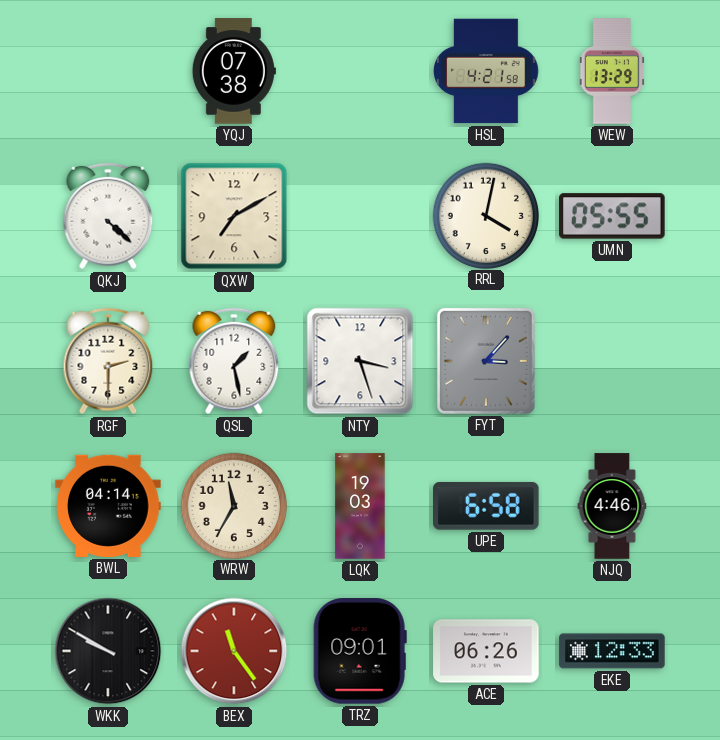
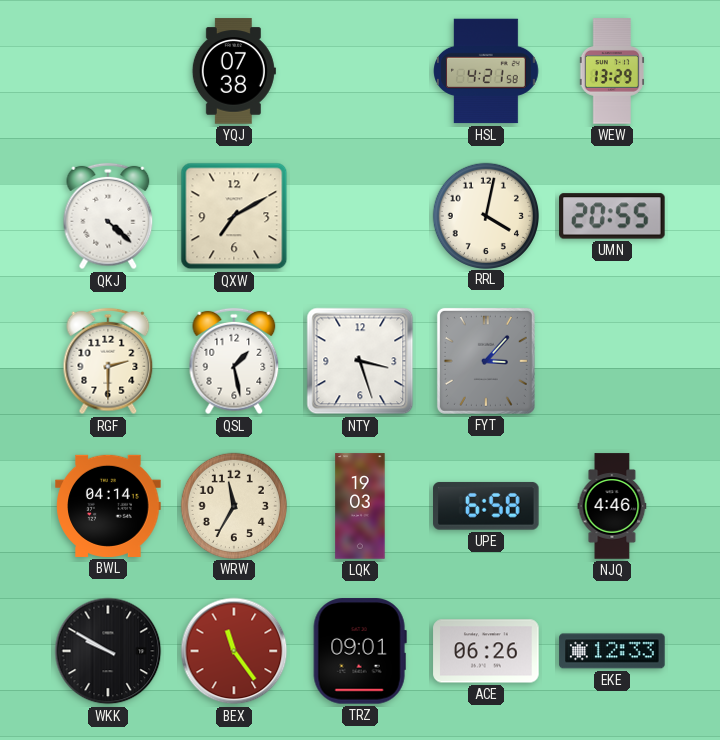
UMN: 05:55 -> 20:55
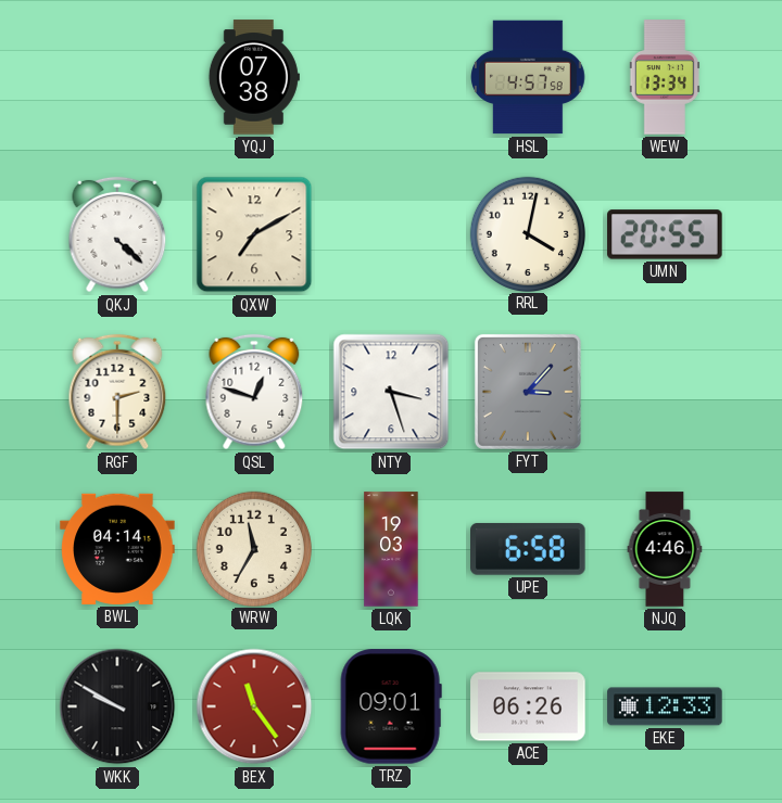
HSL: 4:21 -> 4:57
WEW: 13:29 -> 13:34
QSL: 1:28 -> 12:48
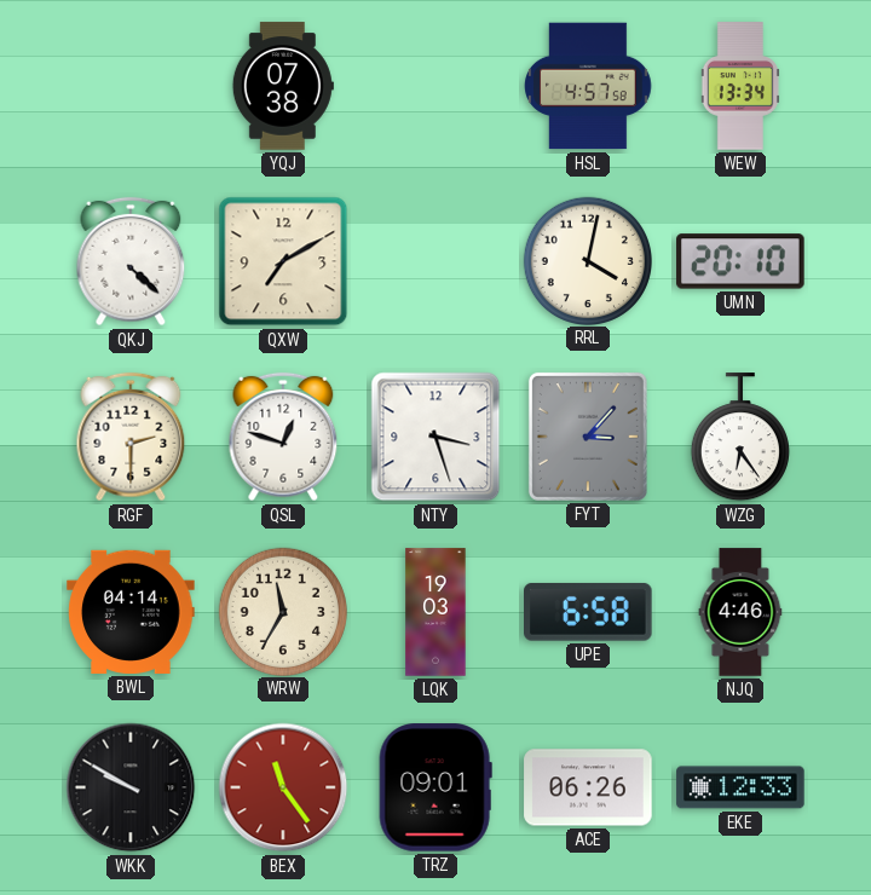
UMN: 20:55 -> 20:10
WZG: none -> 6:24
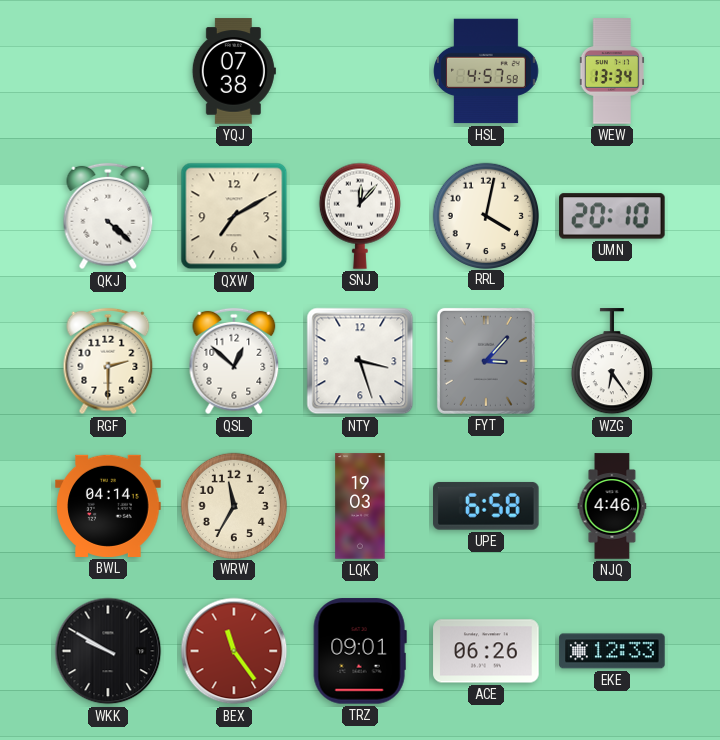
SNJ: none -> 12:07
QSL: 12:48 -> 12:52
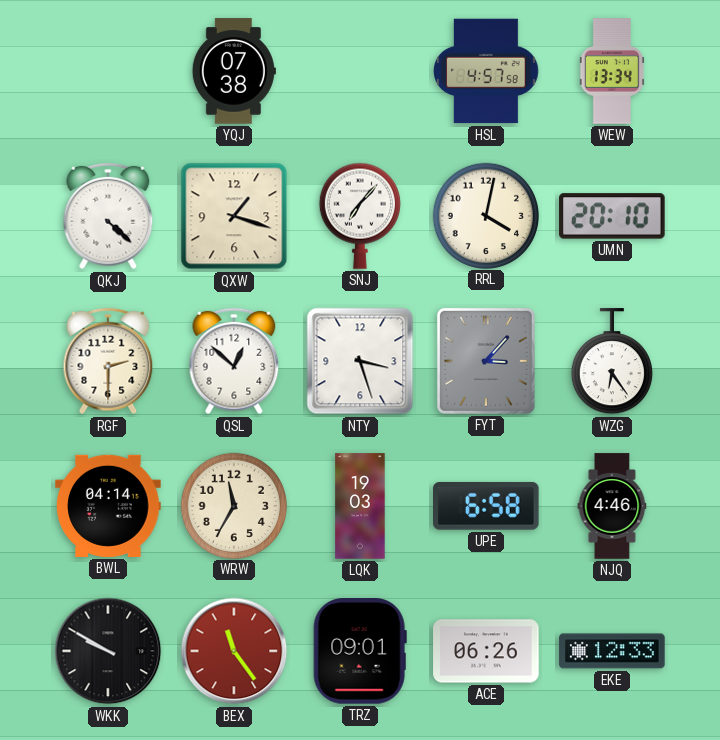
QXW: 7:10 -> 1:18
SNJ: 12:07 -> 7:07
